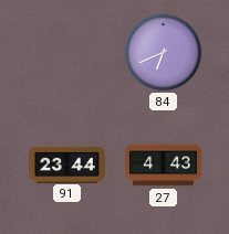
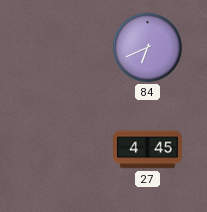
91: 23:44 -> none
27: 4:43 -> 4:45
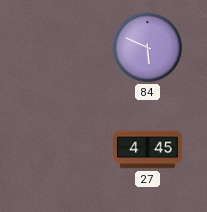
84: 6:41 -> 5:49
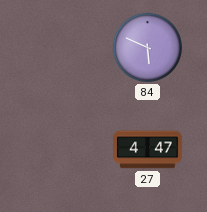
27: 4:45 -> 4:47
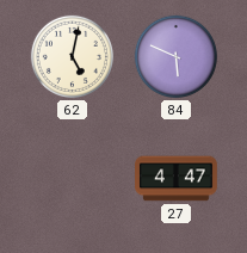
62: none -> 5:02
